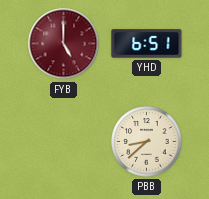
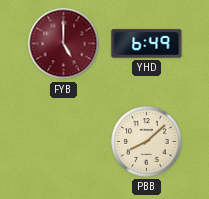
YHD: 6:51 -> 6:49
PBB: 8:38 -> 8:08
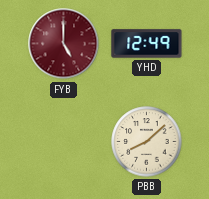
YHD: 6:49 -> 12:49
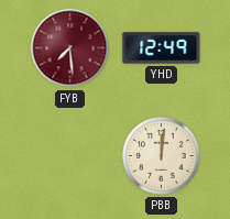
FYB: 5:00 -> 7:29
PBB: 8:08 -> 12:01
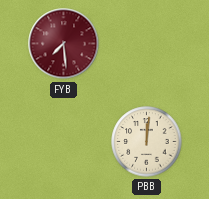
YHD: 12:49 -> none
